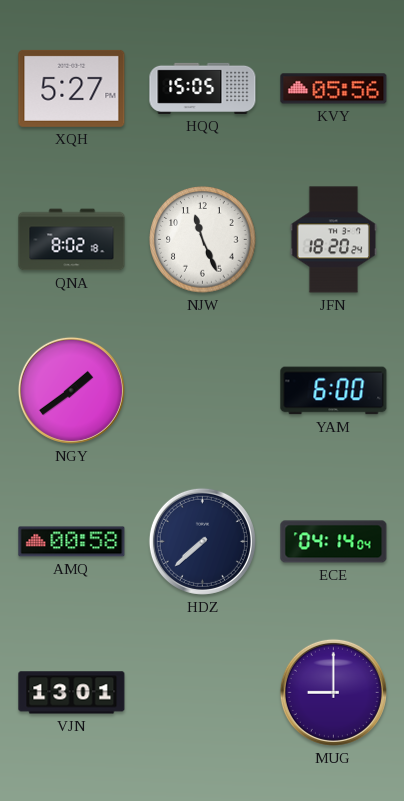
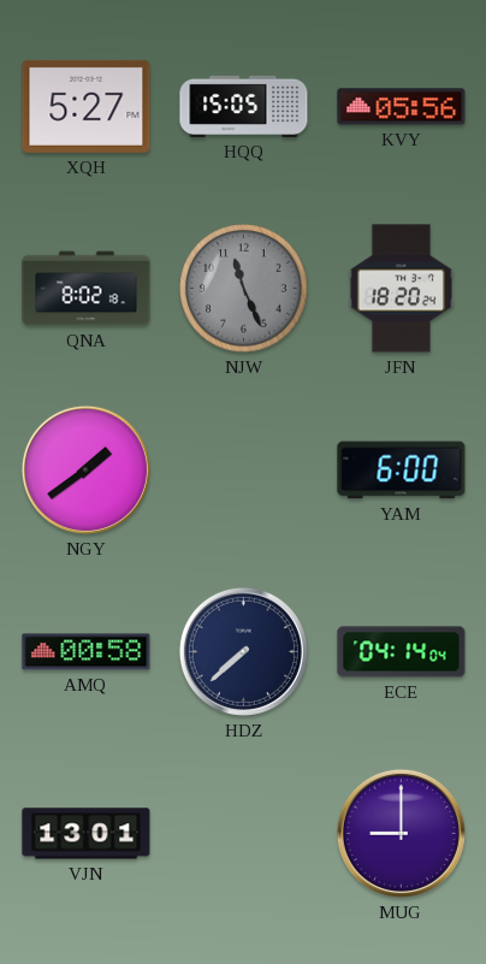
NJW dial: white -> grey
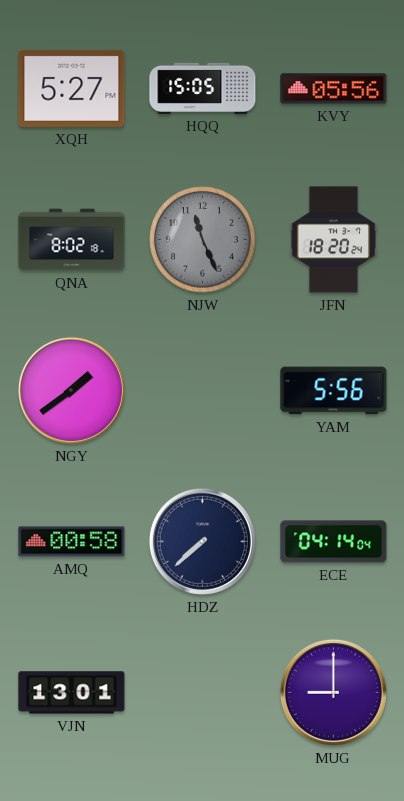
YAM: 6:00 -> 5:56
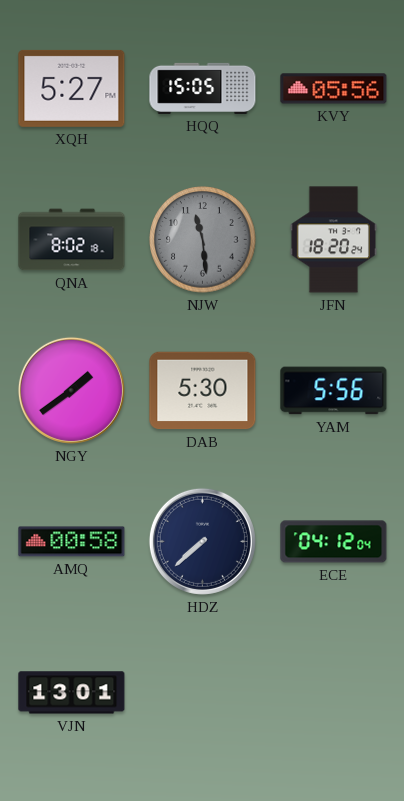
NJW: 11:26 -> 11:29
DAB: none -> 5:30
ECE: 04:14 -> 04:12
MUG: 9:00 -> none
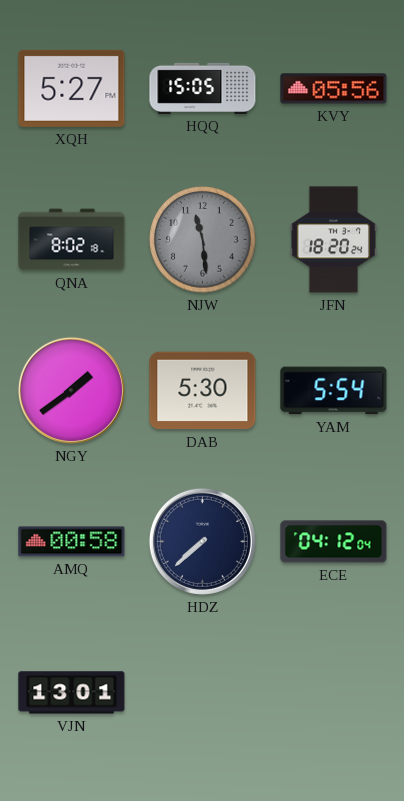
YAM: 5:56 -> 5:54
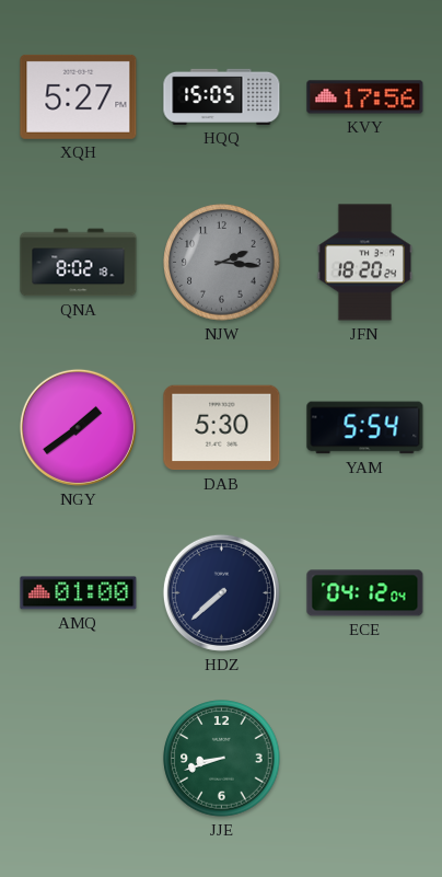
KVY: 05:56 -> 17:56
NJW: 11:29 -> 2:16
AMQ: 00:58 -> 01:00
VJN: 13:01 -> none
JJE: none -> 8:42
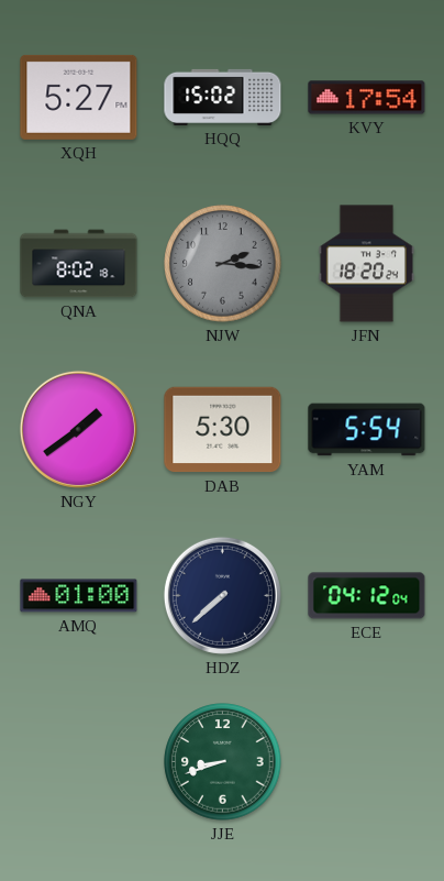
HQQ: 15:05 -> 15:02
KVY: 17:56 -> 17:54
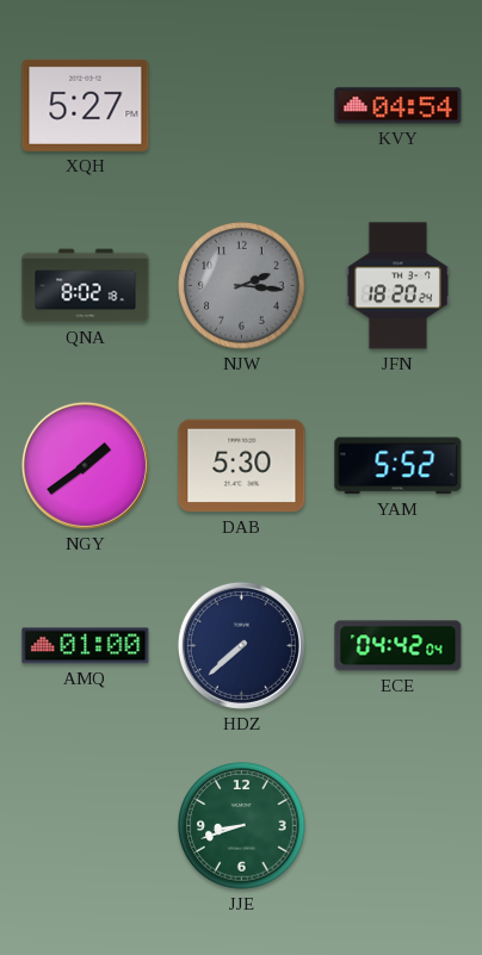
HQQ: 15:02 -> none
KVY: 17:54 -> 04:54
YAM: 5:54 -> 5:52
ECE: 04:12 -> 04:42
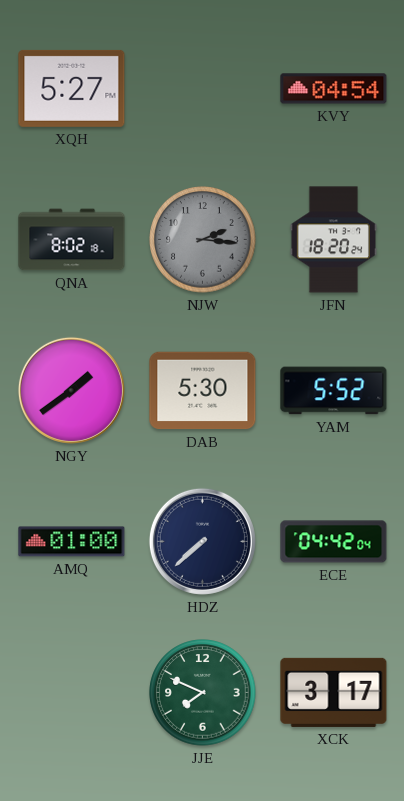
JJE: 8:42 -> 7:49
XCK: none -> 3:17
